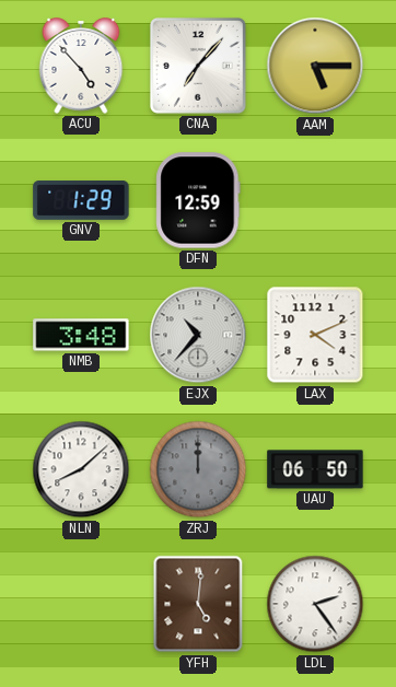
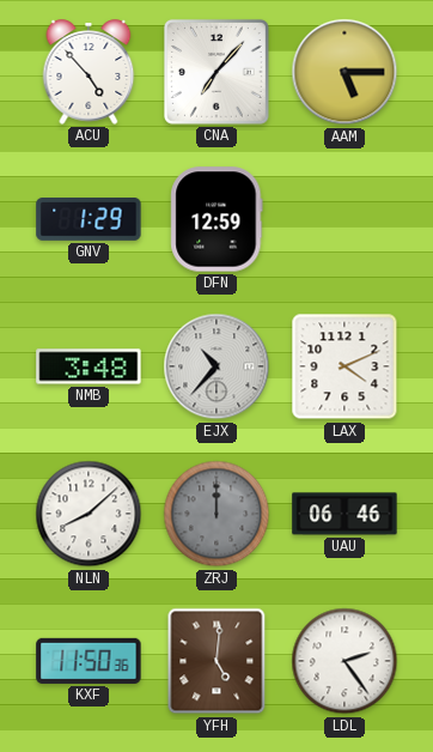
UAU: 06:50 -> 06:46
KXF: none -> 11:50
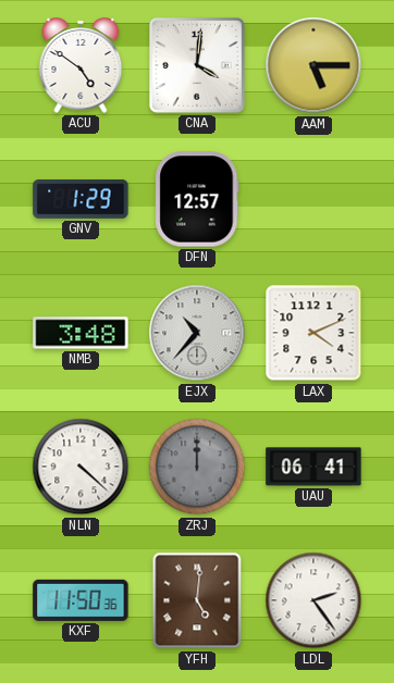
ACU: 4:53 -> 4:51
CNA: 7:07 -> 4:01
DFN: 12:59 -> 12:57
NLN: 8:08 -> 4:22
UAU: 06:46 -> 06:41
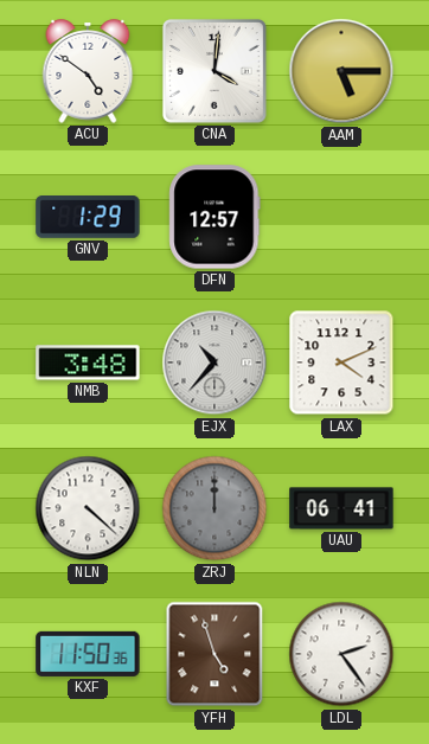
YFH: 5:01 -> 4:57
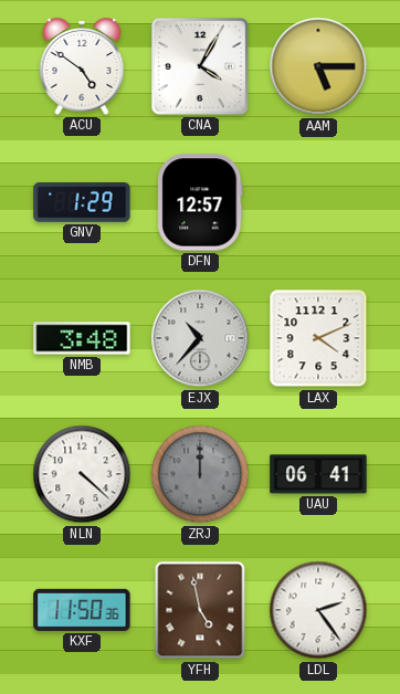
CNA: 4:01 -> 4:05
YFH: 4:57 -> 4:58
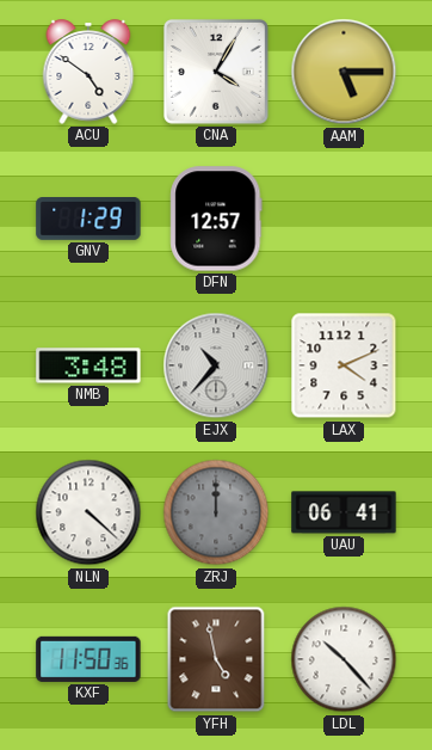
LDL: 2:24 -> 10:23
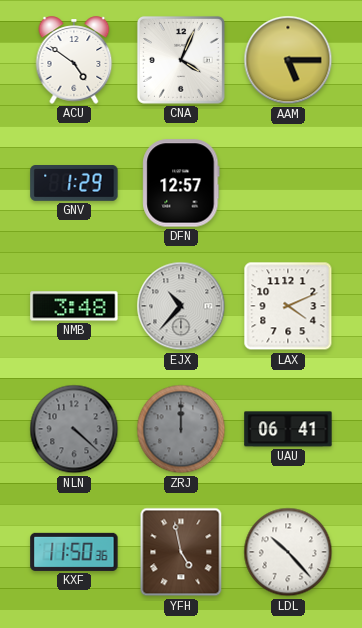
CNA: 4:05 -> 4:04
NLN dial: white -> grey
